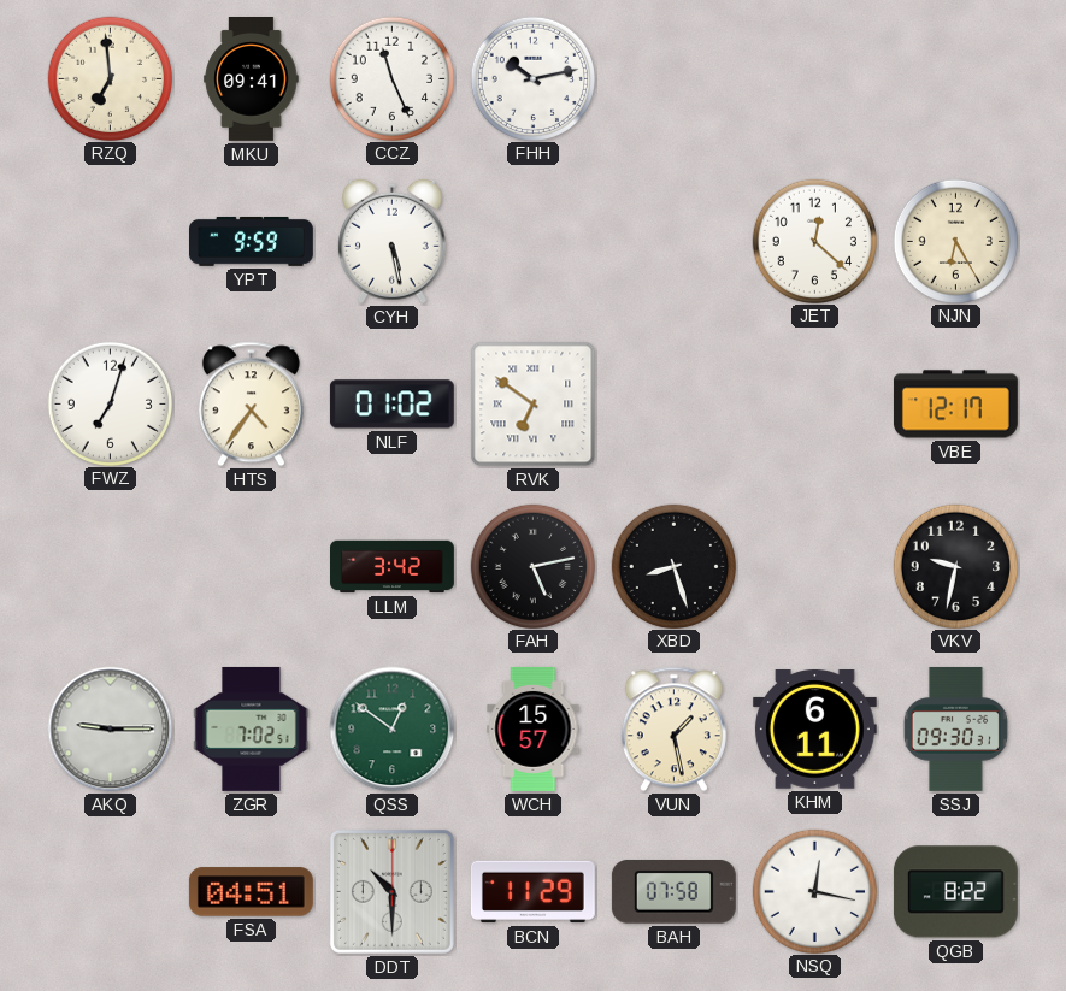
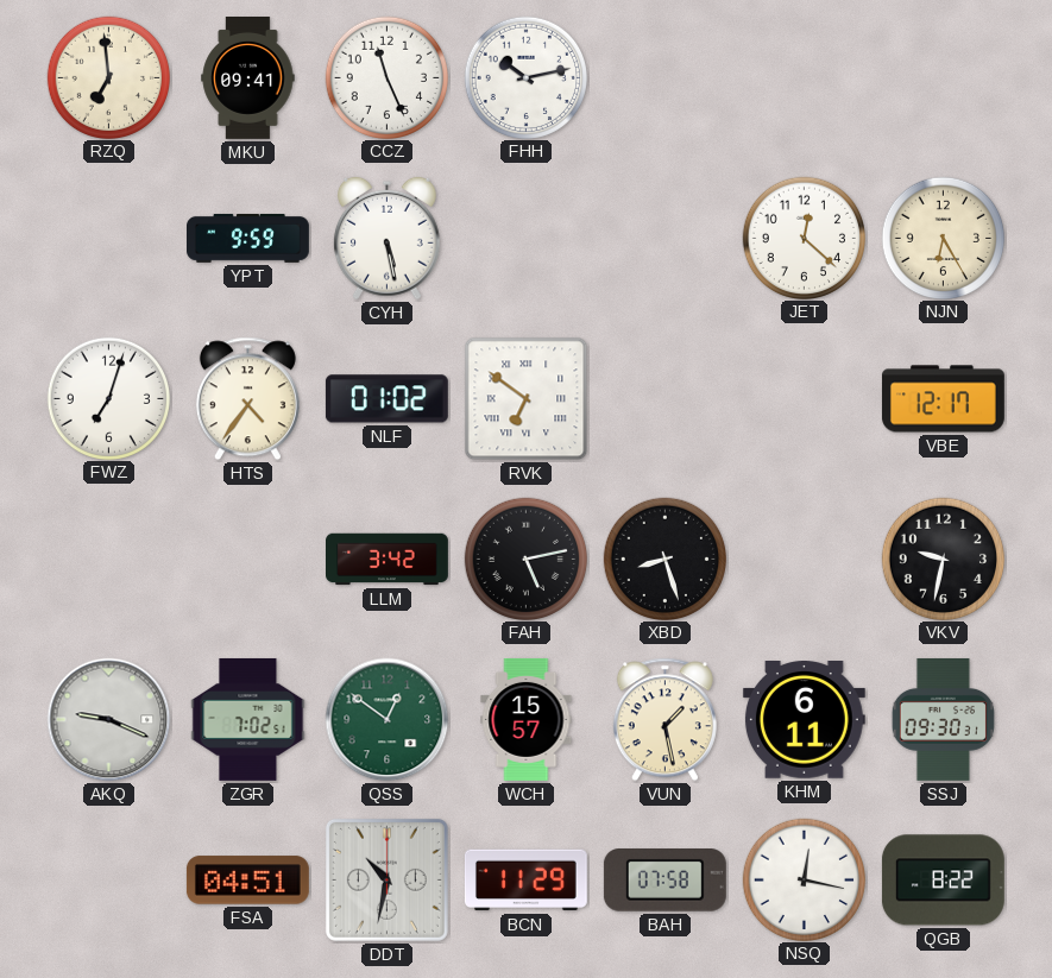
AKQ: 9:15 -> 9:19
DDT: 10:30 -> 10:32
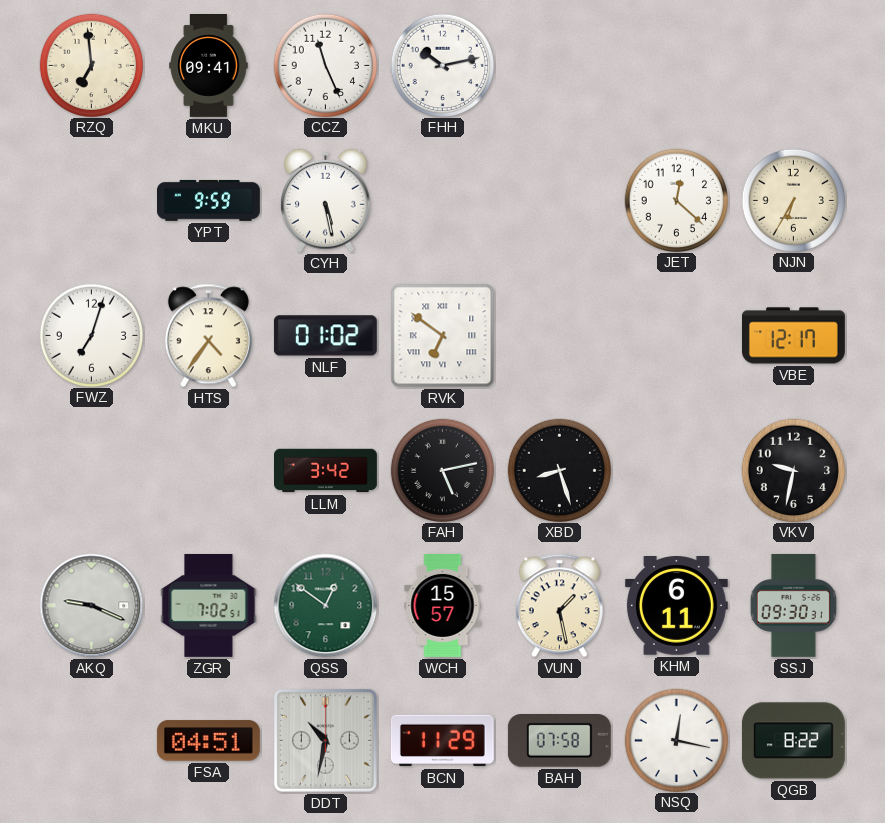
NJN: 6:25 -> 6:35
